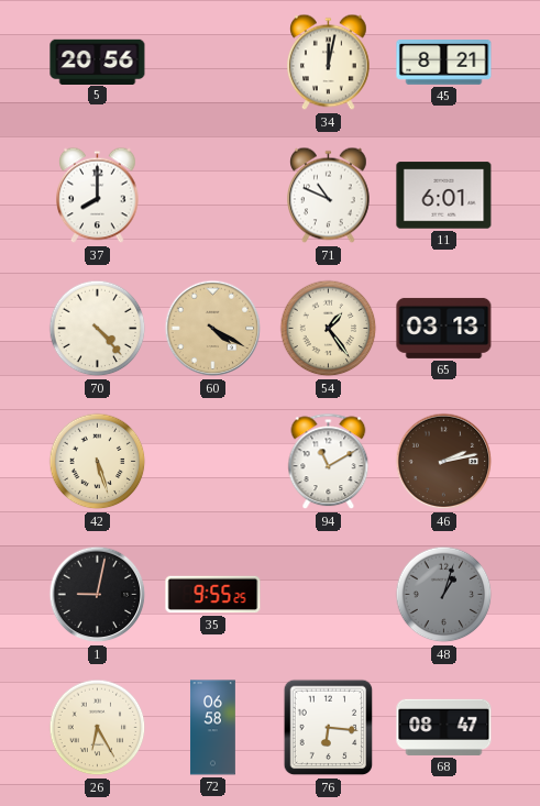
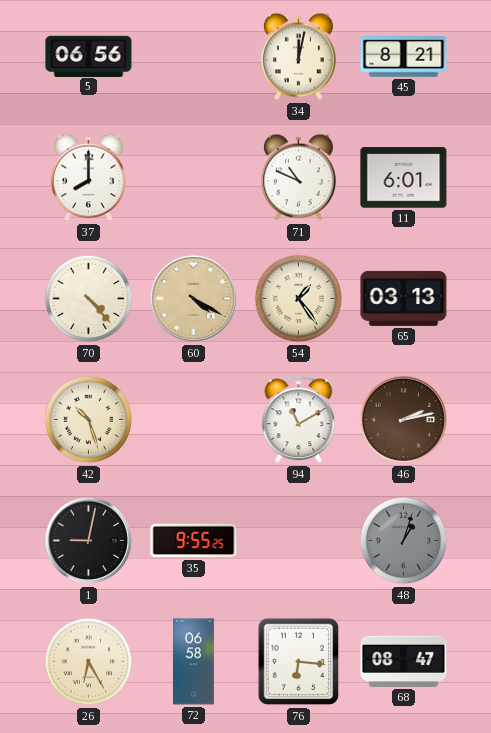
5: 20:56 -> 06:56
42: 5:27 -> 10:27
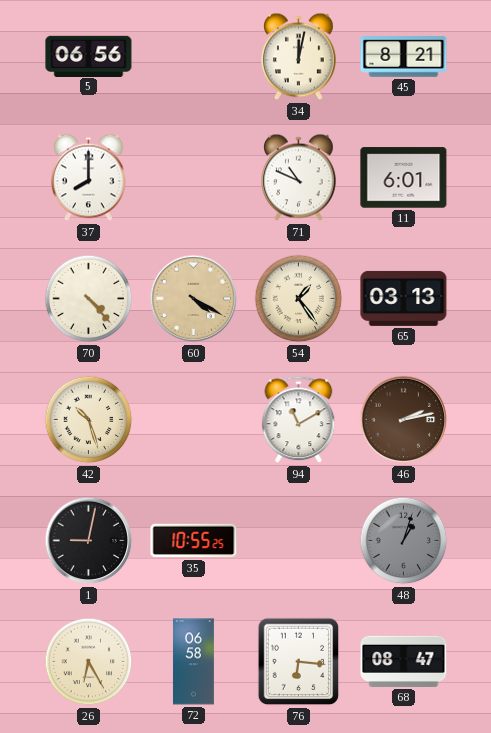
35: 9:55 -> 10:55
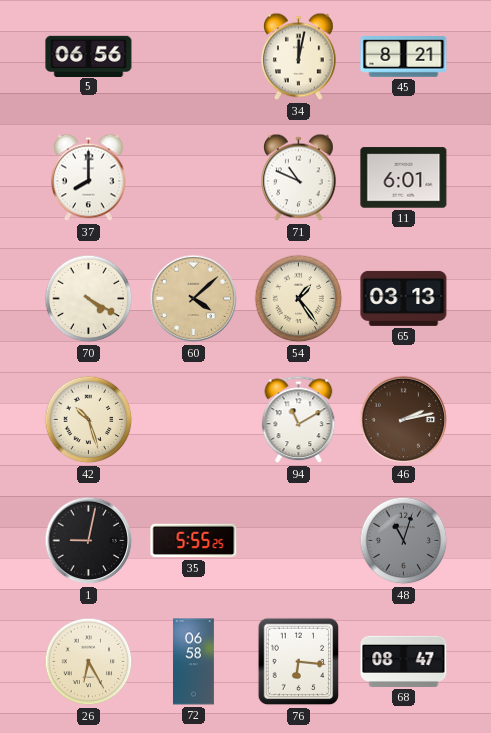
70: 4:23 -> 4:20
60: 4:20 -> 4:08
35: 10:55 -> 5:55
48: 1:03 -> 11:03
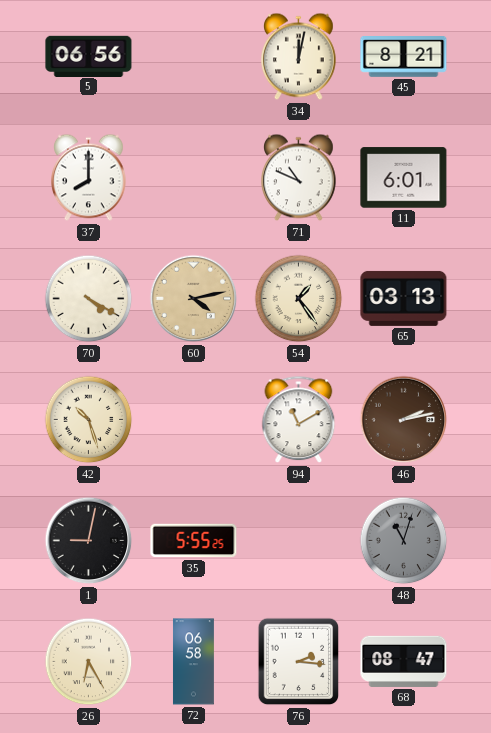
60: 4:08 -> 4:13
76: 6:16 -> 2:16
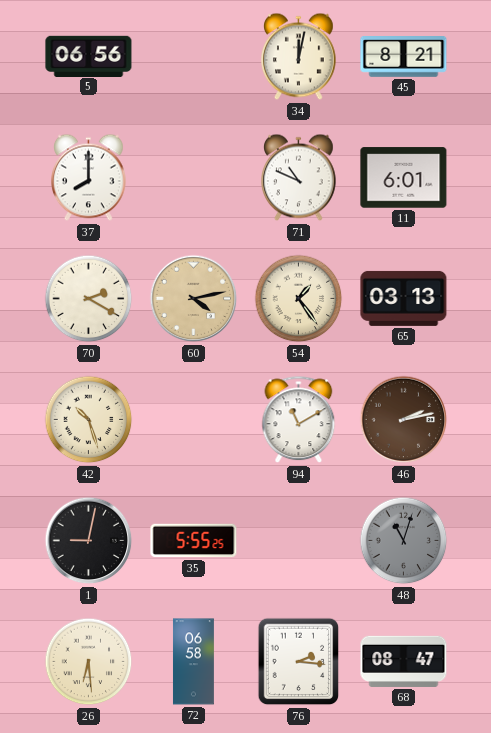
70: 4:20 -> 2:20
26: 6:25 -> 6:29
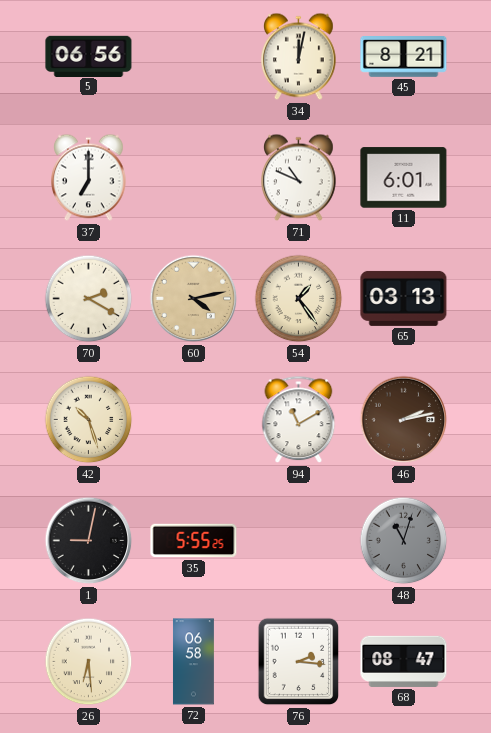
37: 8:00 -> 7:00
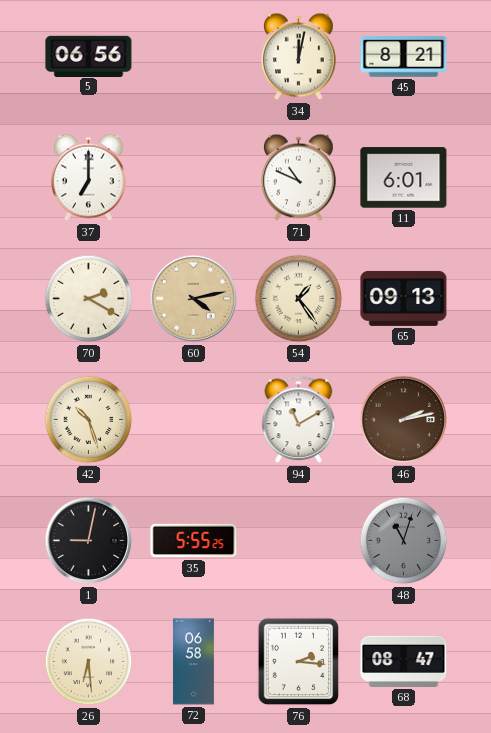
65: 03:13 -> 09:13
